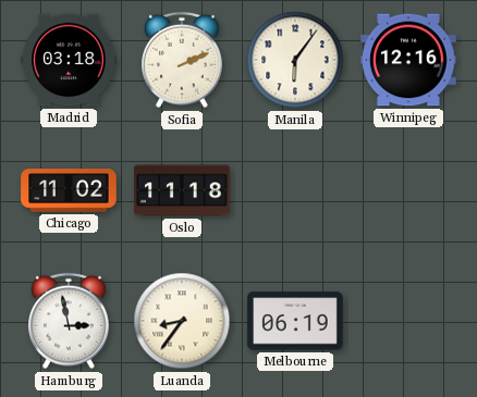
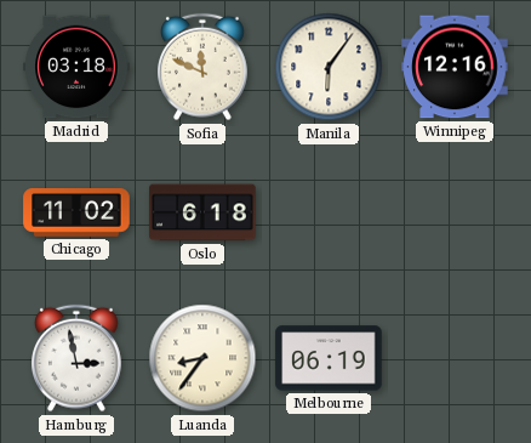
Sofia: 2:11 -> 11:49
Oslo: 11:18 -> 6:18
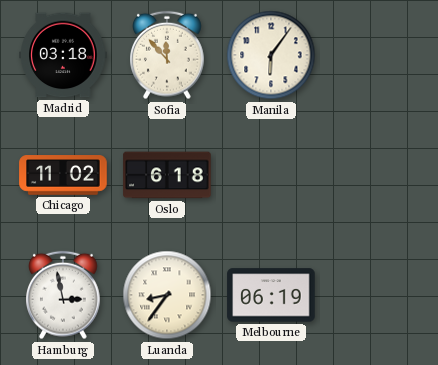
Sofia: 11:49 -> 11:53
Winnipeg: 12:16 -> none
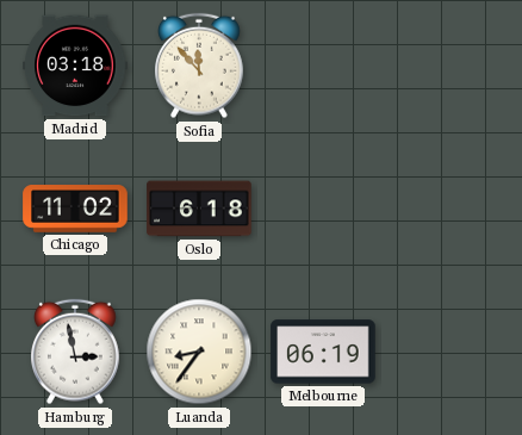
Manila: 6:06 -> none
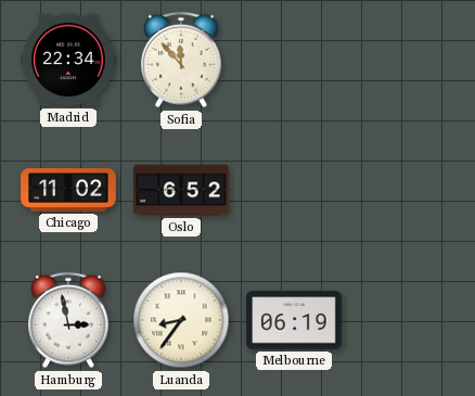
Madrid: 03:18 -> 22:34
Oslo: 6:18 -> 6:52
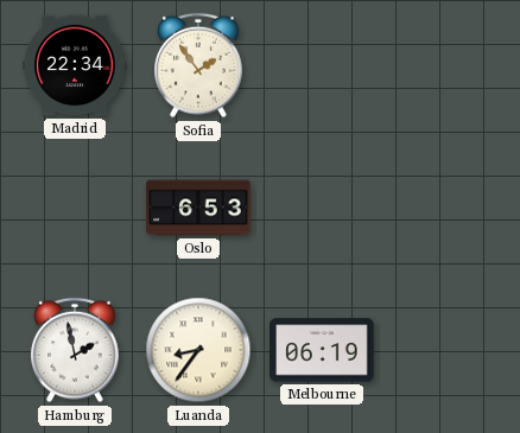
Sofia: 11:53 -> 1:54
Chicago: 11:02 -> none
Oslo: 6:52 -> 6:53
Hamburg: 2:58 -> 1:58
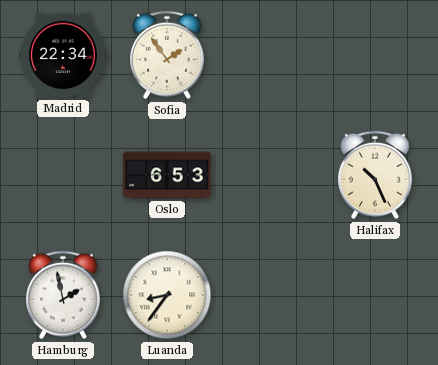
Halifax: none -> 10:26
Melbourne: 06:19 -> none
